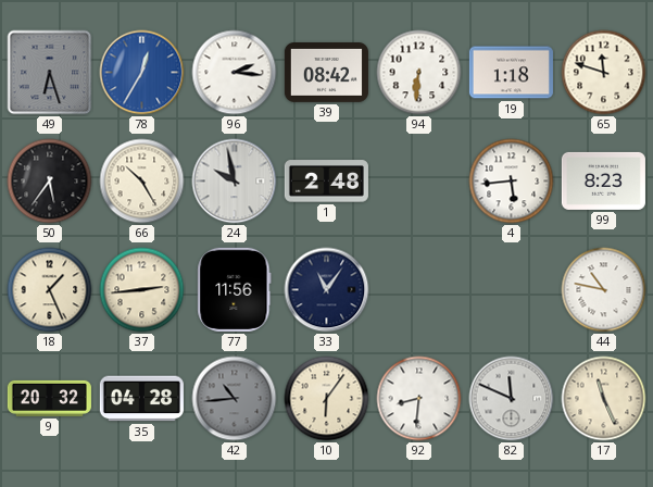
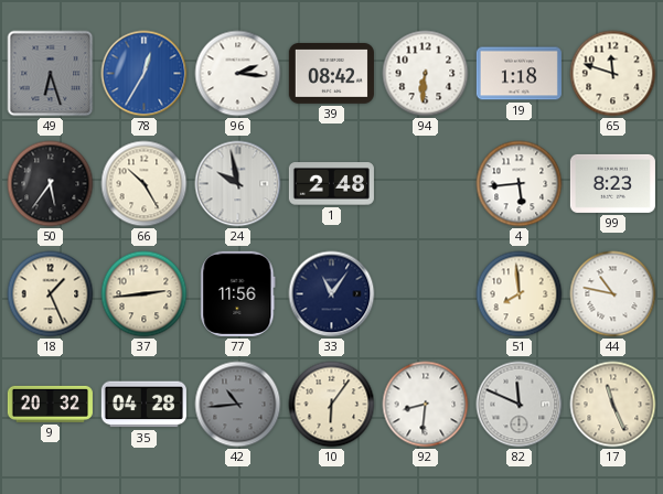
51: none -> 7:59
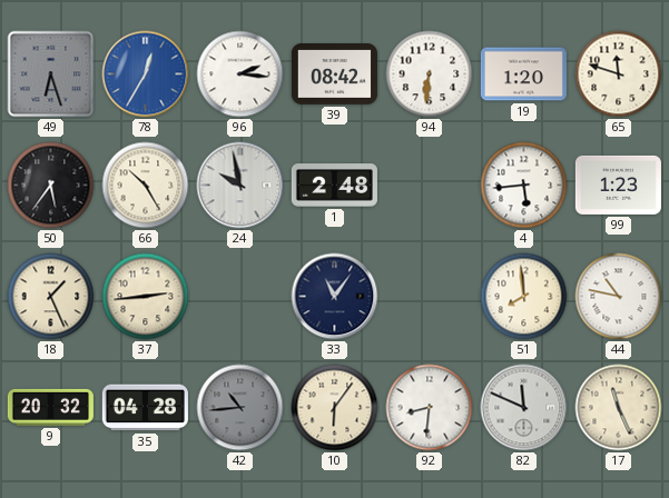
19: 1:18 -> 1:20
99: 8:23 -> 1:23
77: 11:56 -> none
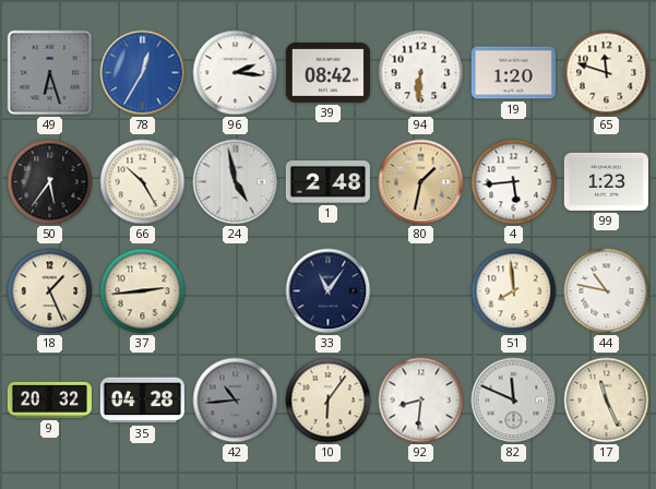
24: 9:58 -> 4:58
80: none -> 1:32
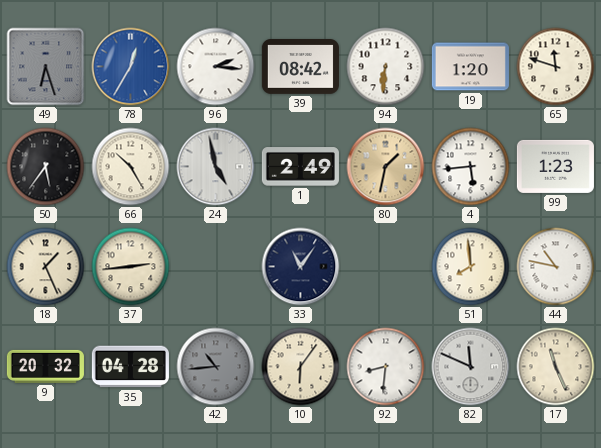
1: 2:48 -> 2:49
